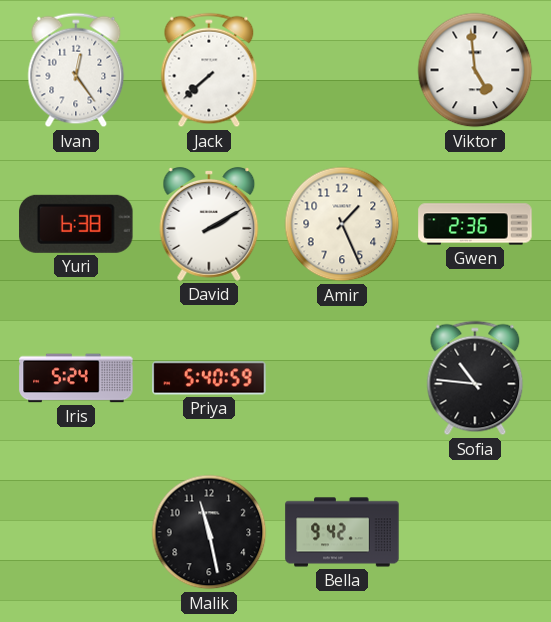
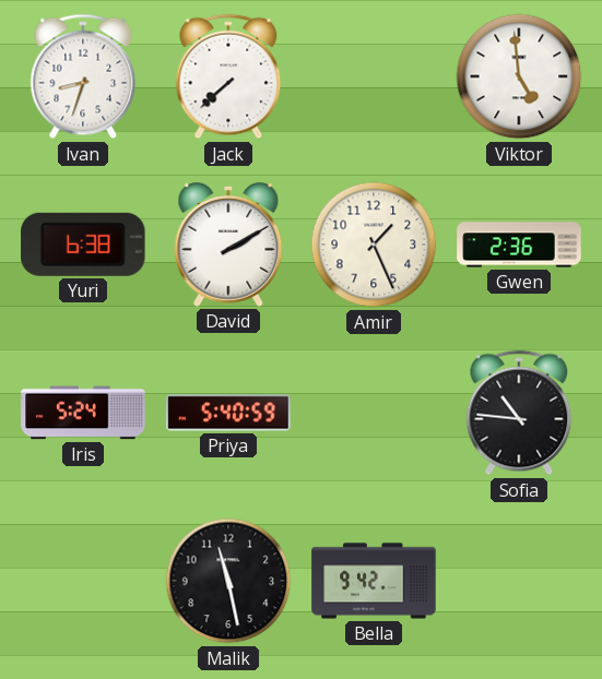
Ivan: 12:24 -> 8:33
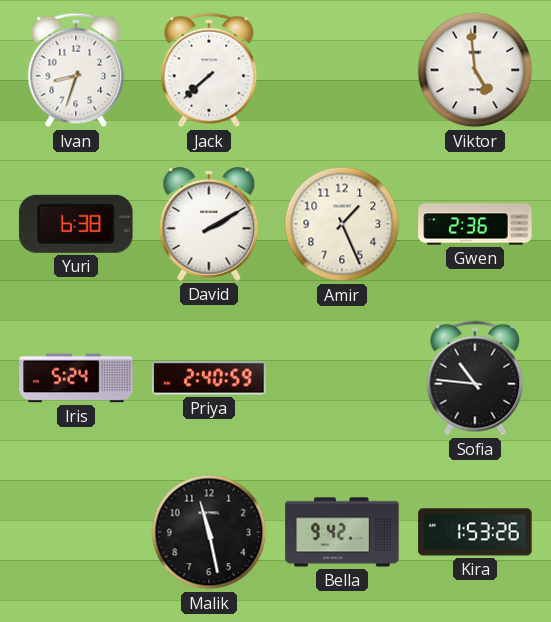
Priya: 5:40 -> 2:40
Kira: none -> 1:53
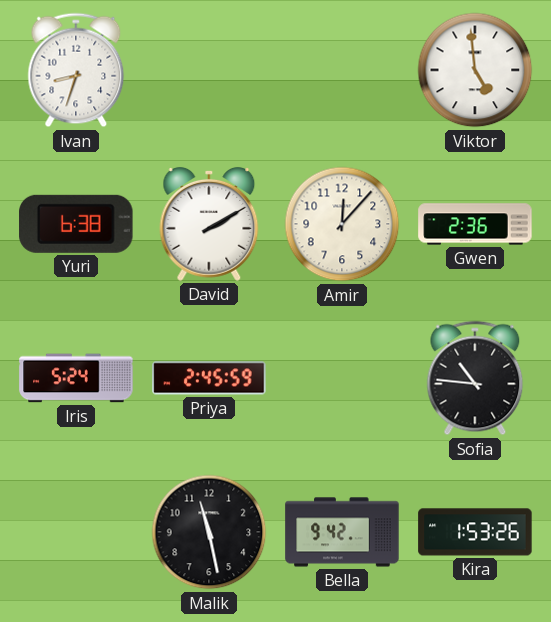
Jack: 7:38 -> none
Amir: 1:26 -> 12:07
Priya: 2:40 -> 2:45
